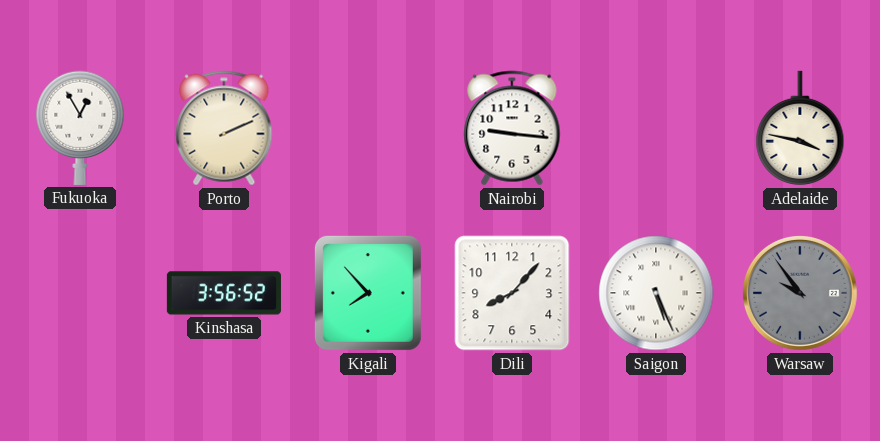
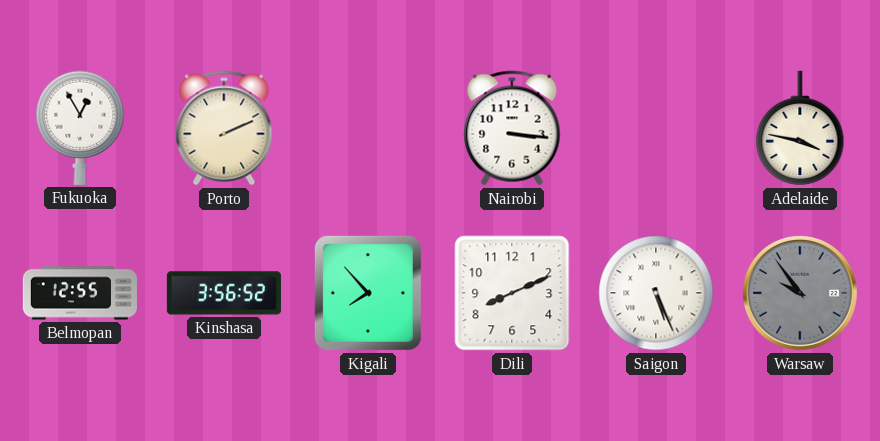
Nairobi: 9:16 -> 3:16
Belmopan: none -> 12:55
Dili: 8:07 -> 8:11
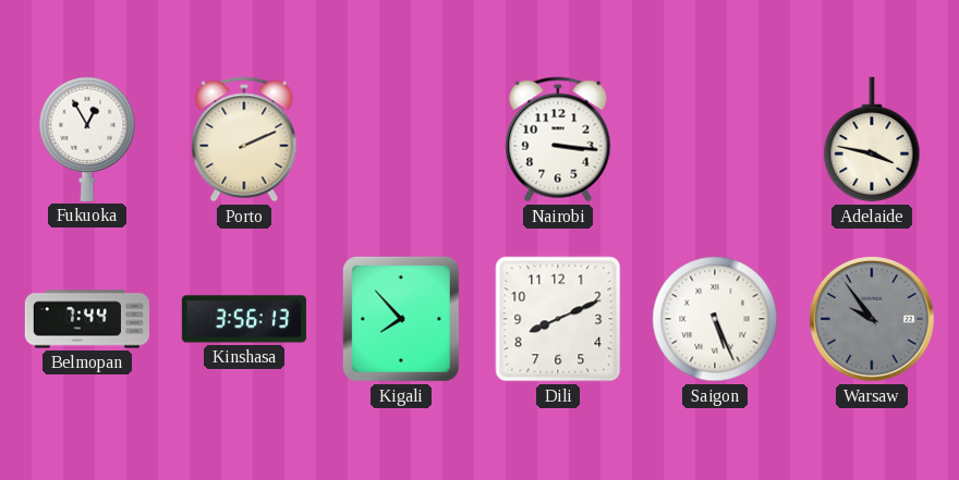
Belmopan: 12:55 -> 7:44
Kinshasa: 3:56:52 -> 3:56:13
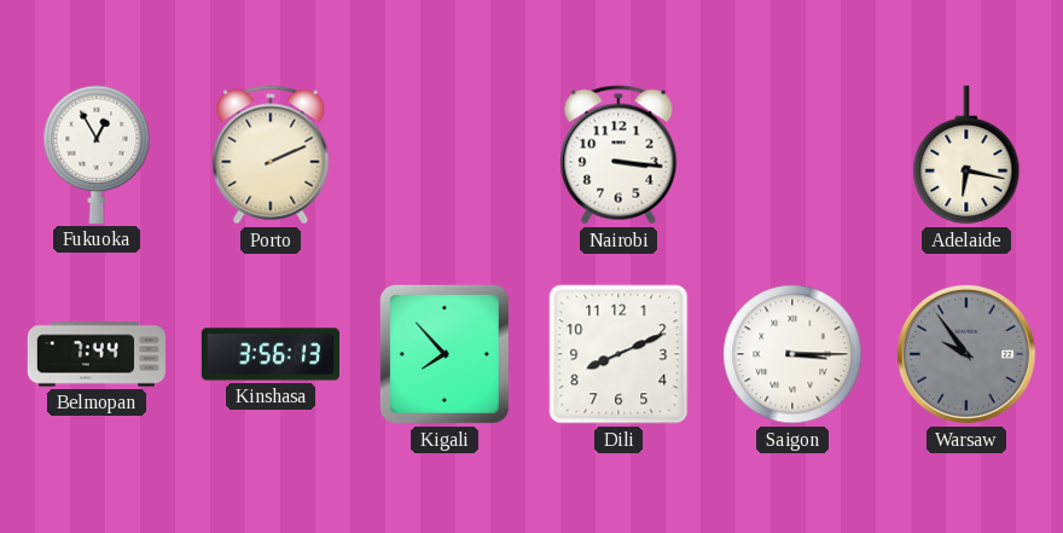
Adelaide: 3:47 -> 6:17
Saigon: 5:26 -> 3:15
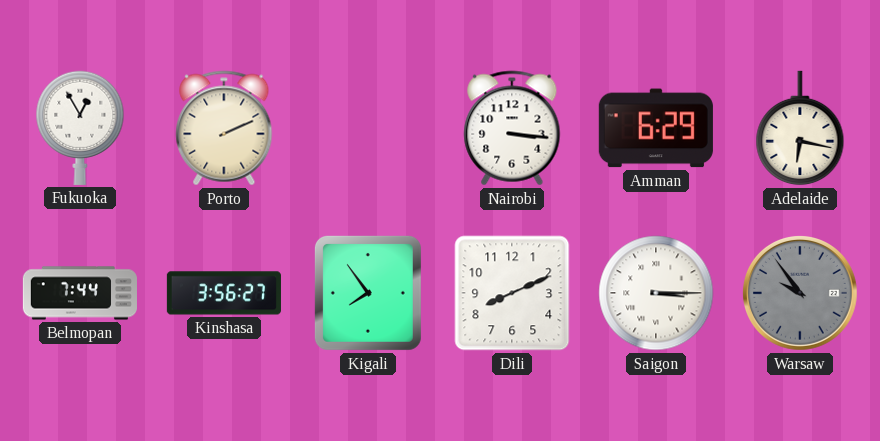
Amman: none -> 6:29
Kinshasa: 3:56:13 -> 3:56:27
Kigali: 7:53 -> 7:54
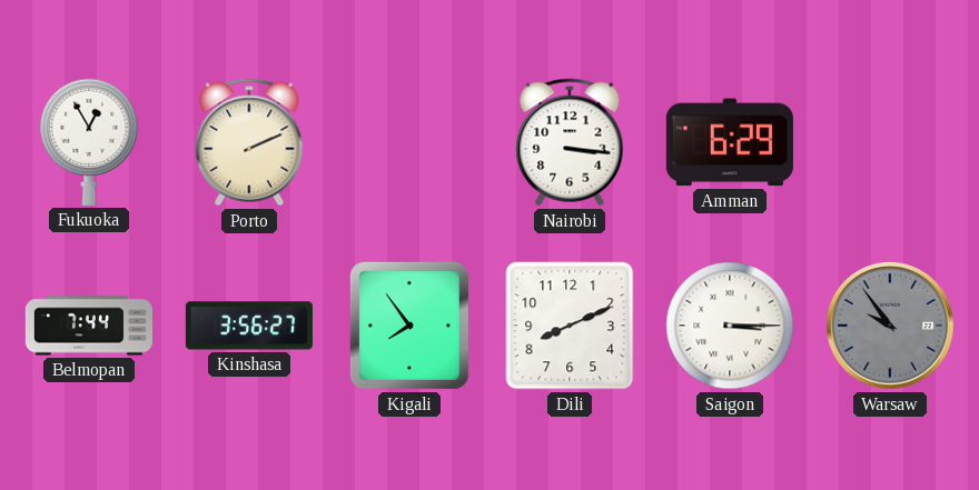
Adelaide: 6:17 -> none
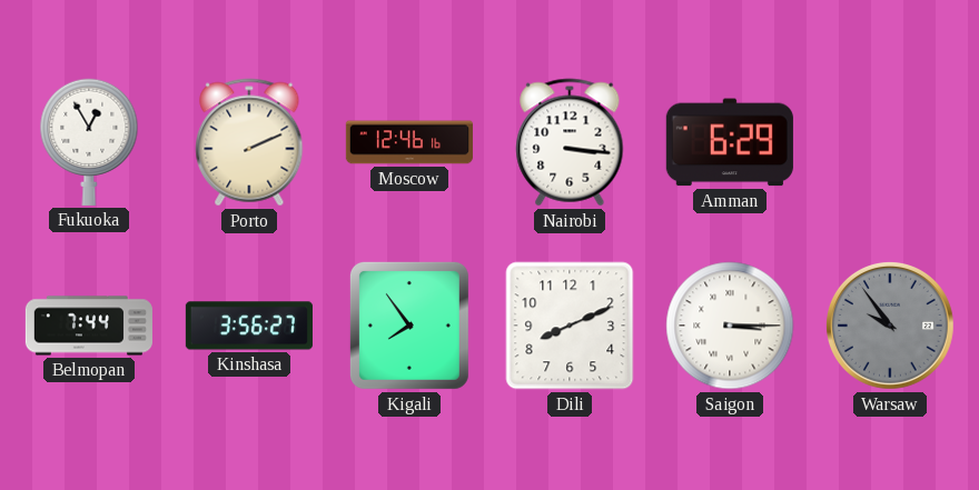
Moscow: none -> 12:46
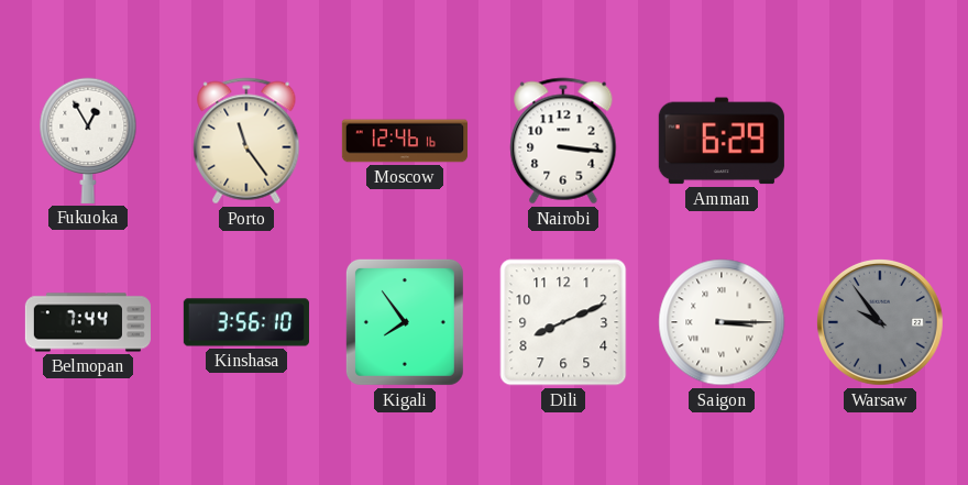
Porto: 2:11 -> 11:24
Kinshasa: 3:56:27 -> 3:56:10
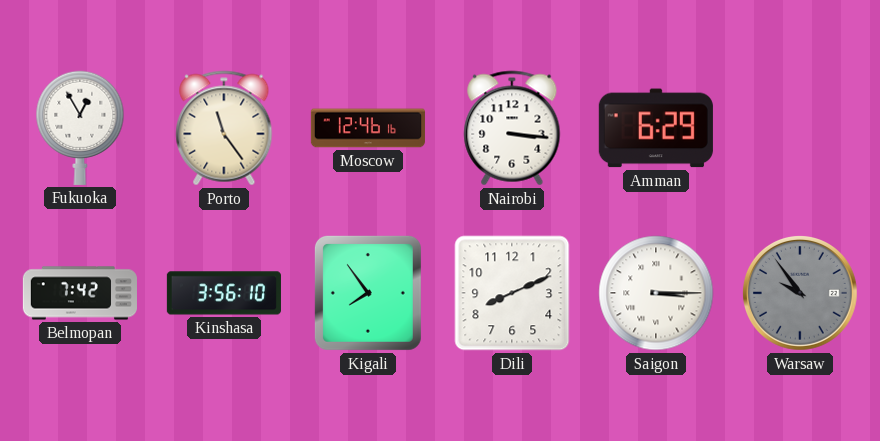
Belmopan: 7:44 -> 7:42
